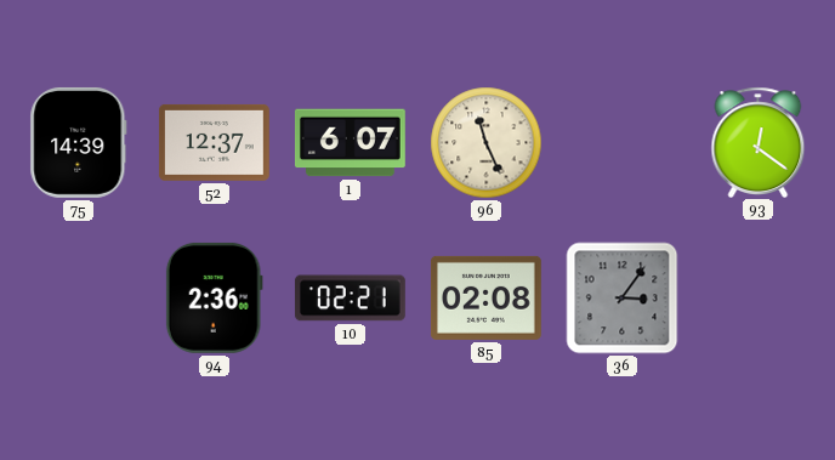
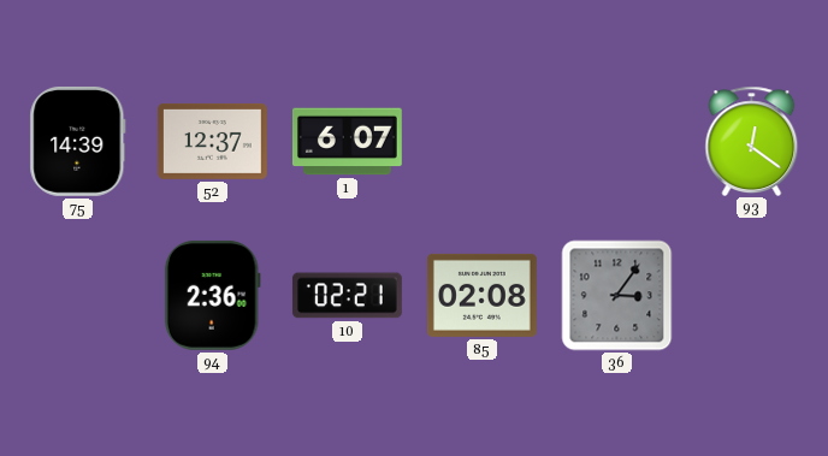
96: 11:26 -> none
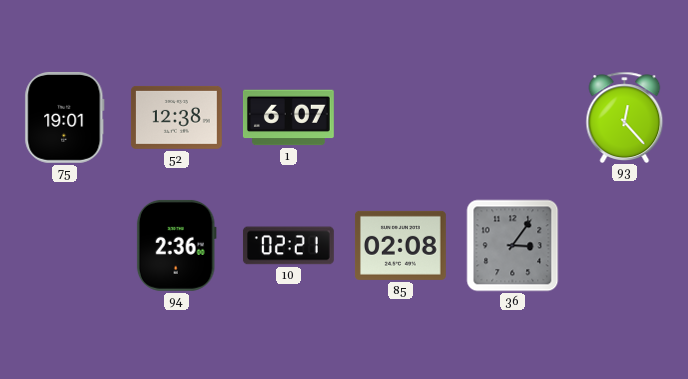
75: 14:39 -> 19:01
52: 12:37 -> 12:38
93: 12:21 -> 12:23
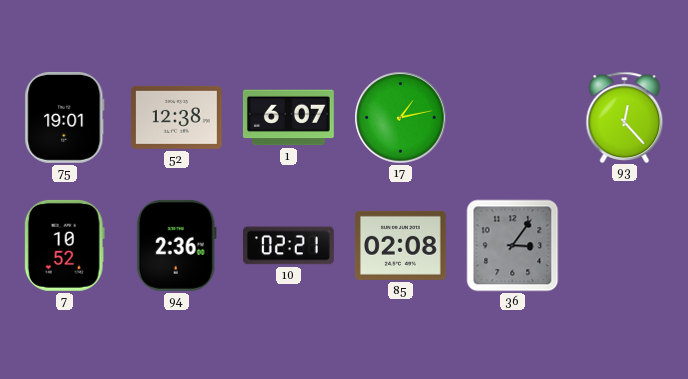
17: none -> 1:13
7: none -> 10:52
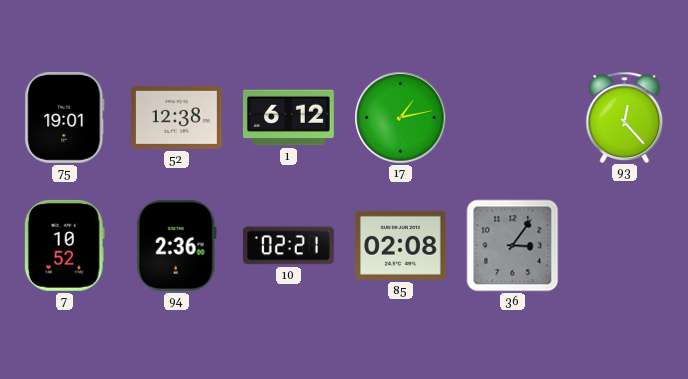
1: 6:07 -> 6:12
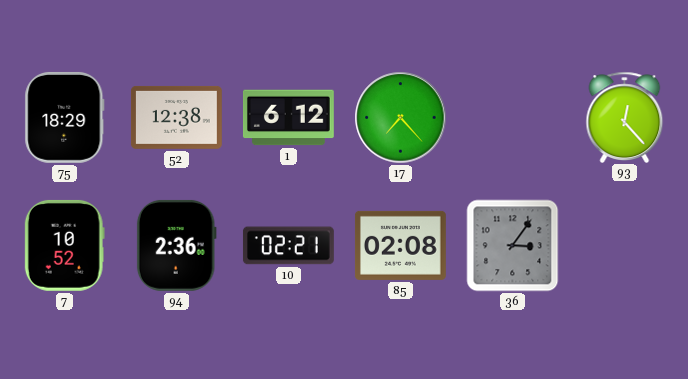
75: 19:01 -> 18:29
17: 1:13 -> 7:23
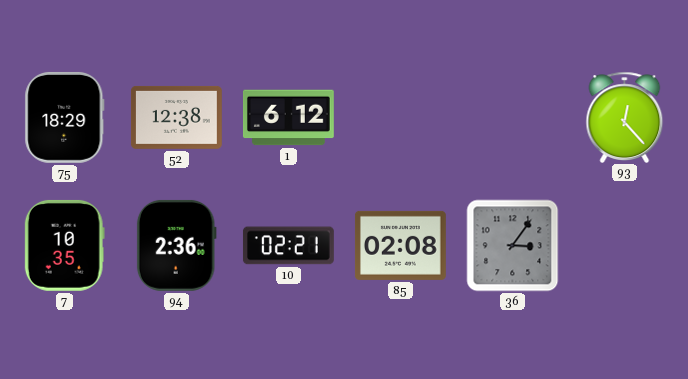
17: 7:23 -> none
7: 10:52 -> 10:35
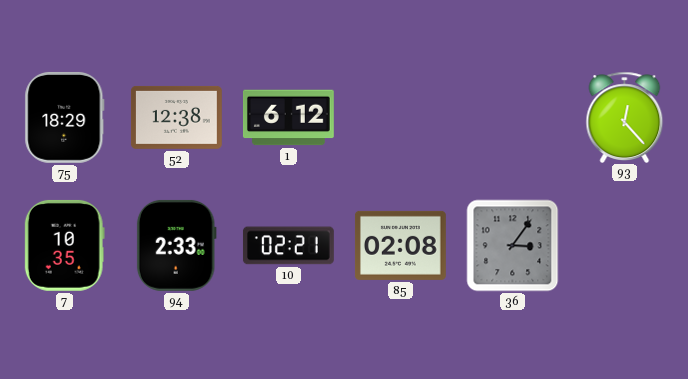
94: 2:36 -> 2:33
